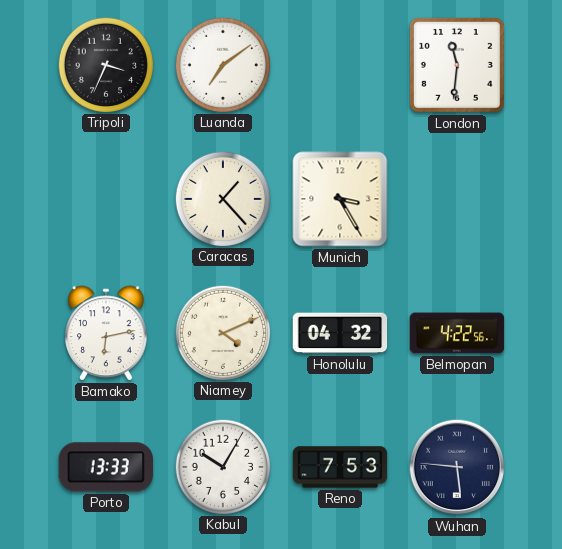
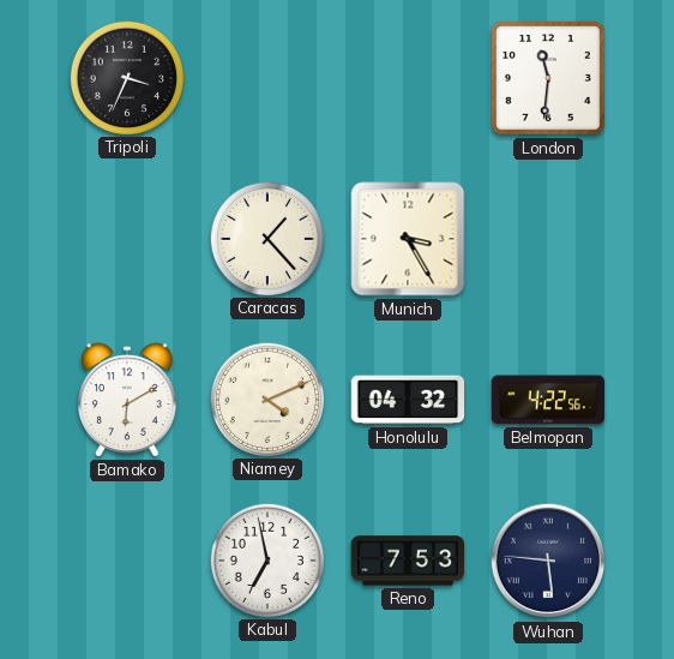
Luanda: 7:09 -> none
Bamako: 6:13 -> 6:10
Porto: 13:33 -> none
Kabul: 10:05 -> 6:58
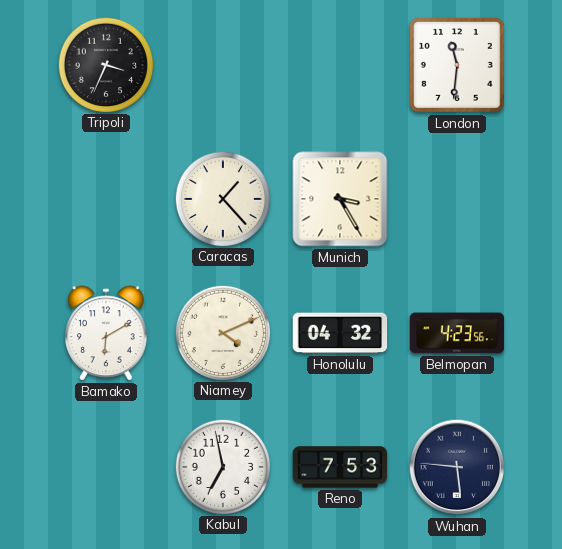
Belmopan: 4:22 -> 4:23
